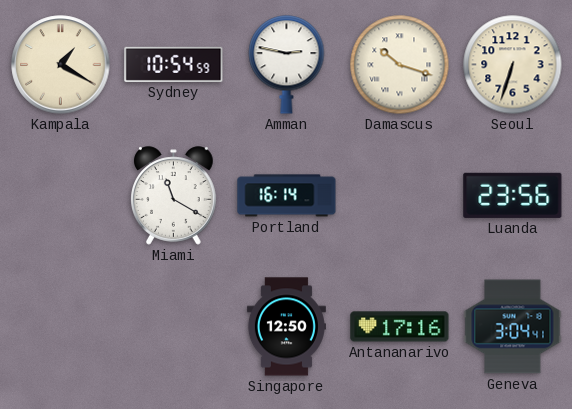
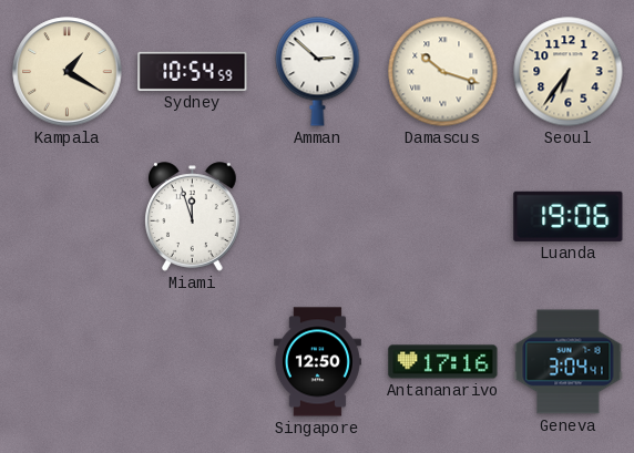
Amman: 2:47 -> 2:52
Seoul: 6:33 -> 6:36
Miami: 11:20 -> 11:57
Portland: 16:14 -> none
Luanda: 23:56 -> 19:06
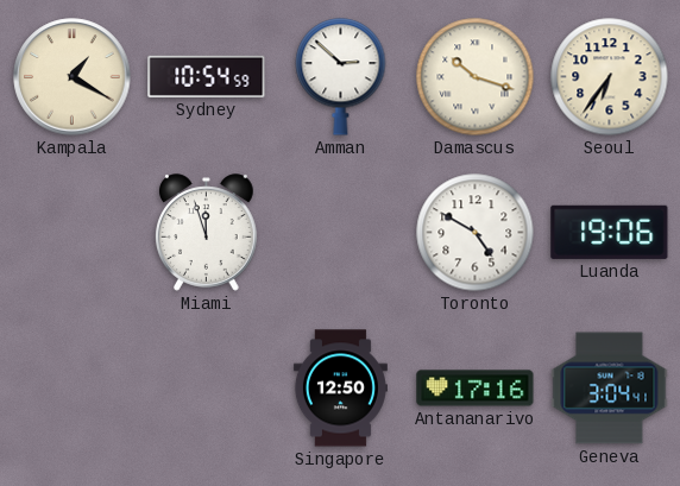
Toronto: none -> 4:50
